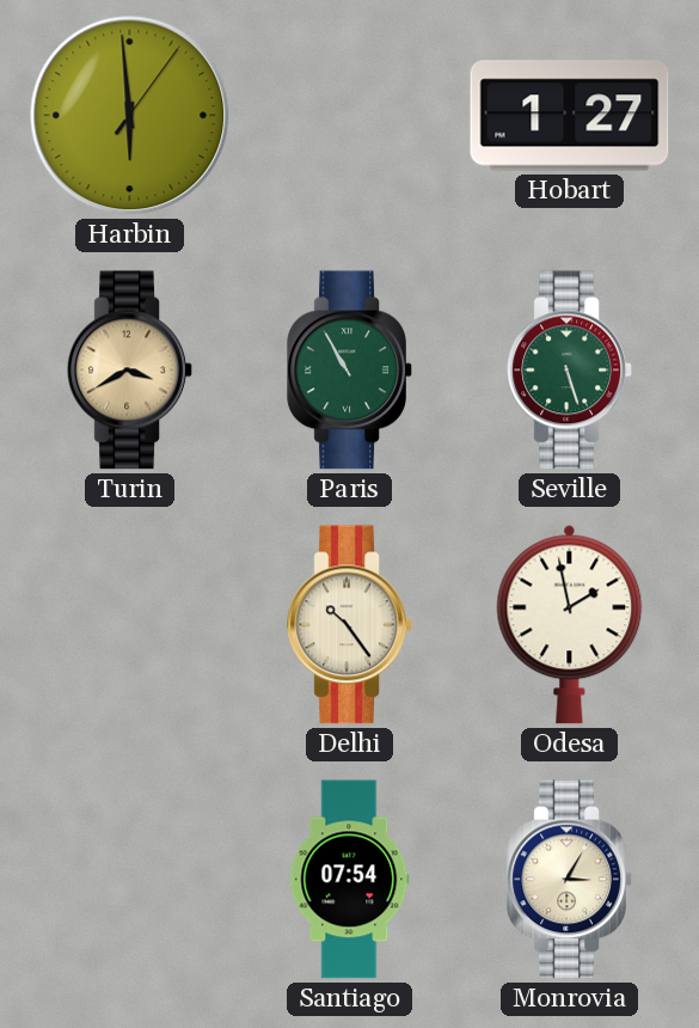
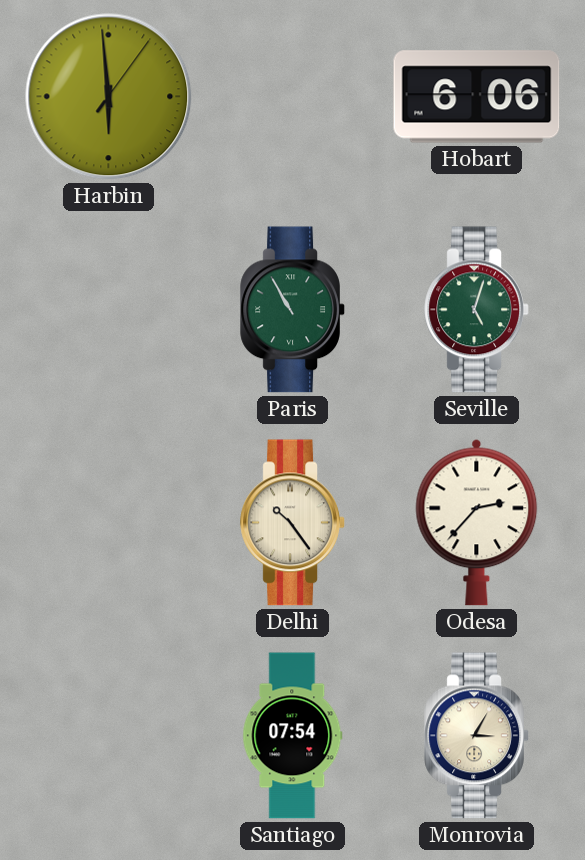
Hobart: 1:27 -> 6:06
Turin: 3:40 -> none
Seville: 5:27 -> 5:03
Odesa: 1:58 -> 2:37
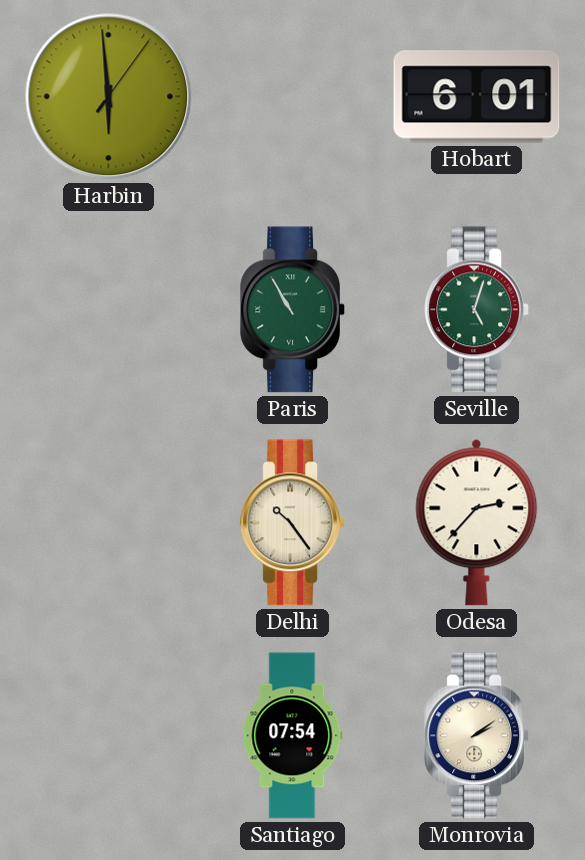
Hobart: 6:06 -> 6:01
Monrovia: 3:05 -> 2:09
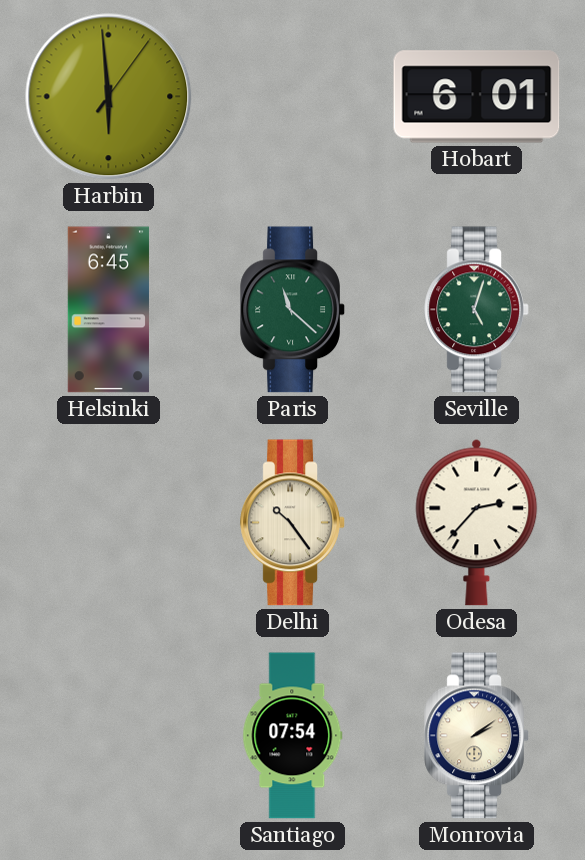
Helsinki: none -> 6:45
Paris: 10:55 -> 11:22
